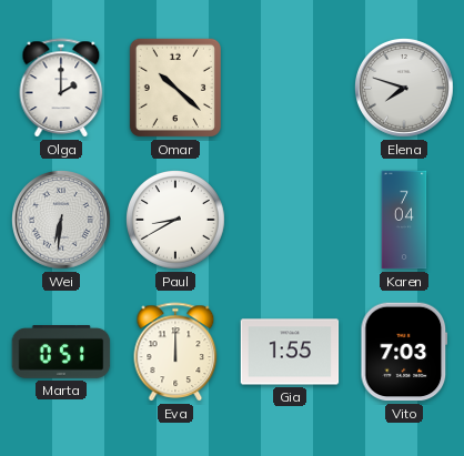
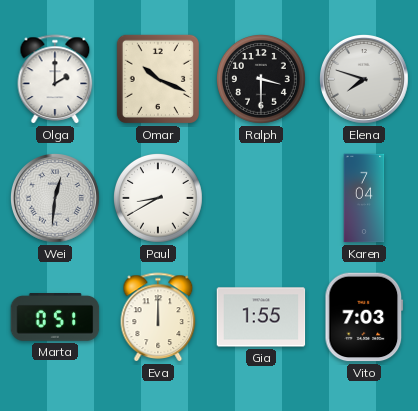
Omar: 10:22 -> 10:19
Ralph: none -> 3:30
Wei: 6:31 -> 12:31
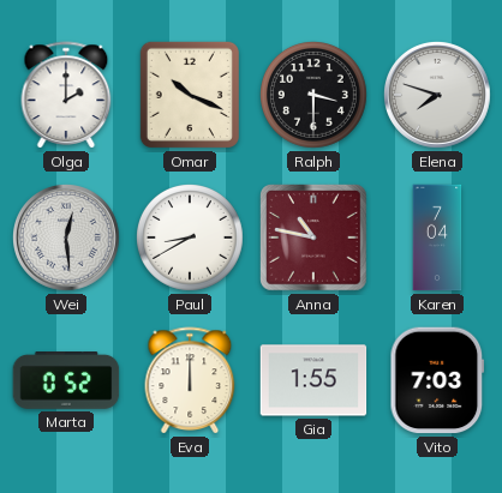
Wei: 12:31 -> 12:29
Anna: none -> 10:47
Marta: 0:51 -> 0:52
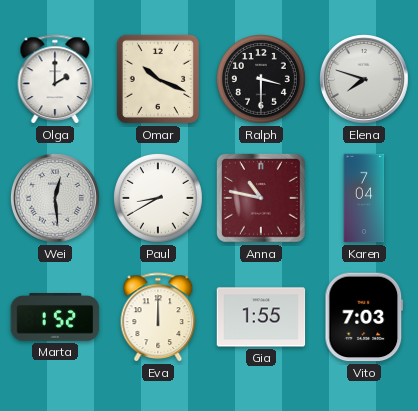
Marta: 0:52 -> 1:52
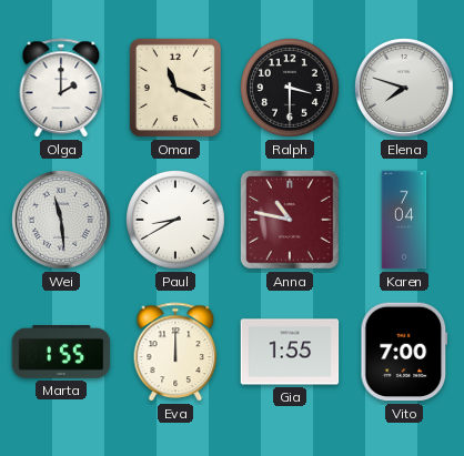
Omar: 10:19 -> 11:19
Wei: 12:29 -> 11:29
Marta: 1:52 -> 1:55
Vito: 7:03 -> 7:00
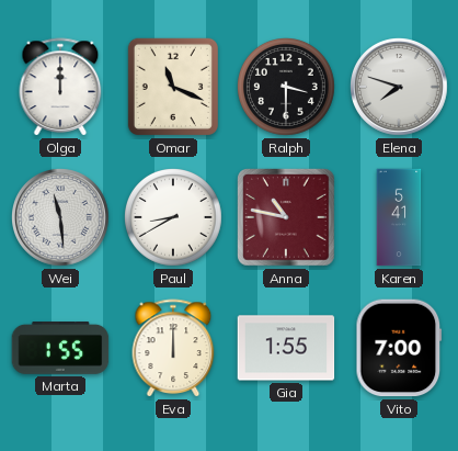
Olga: 2:00 -> 12:00
Karen: 7:04 -> 5:41
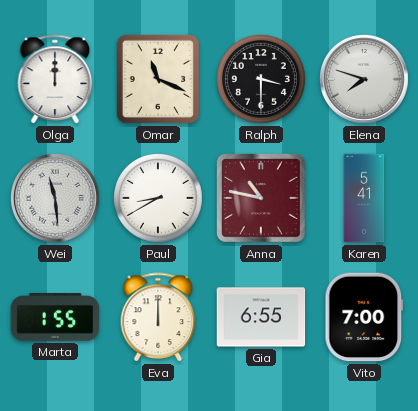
Gia: 1:55 -> 6:55
